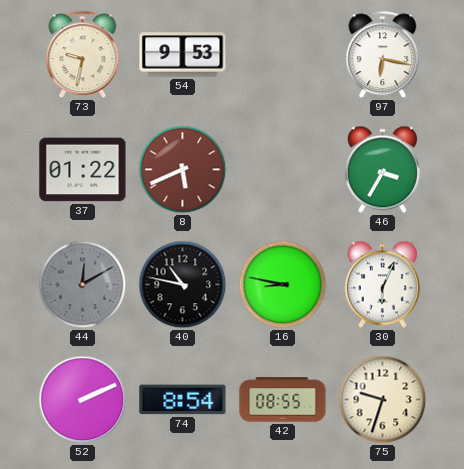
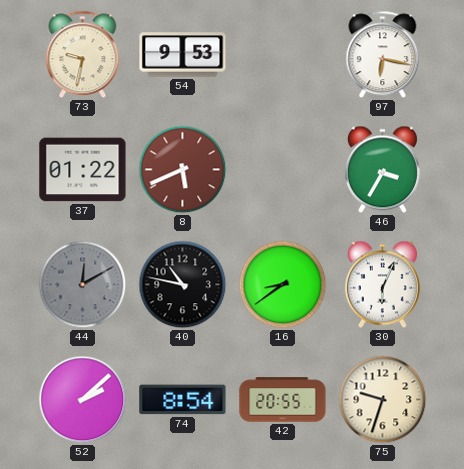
16: 8:47 -> 8:39
52: 2:11 -> 2:08
42: 08:55 -> 20:55
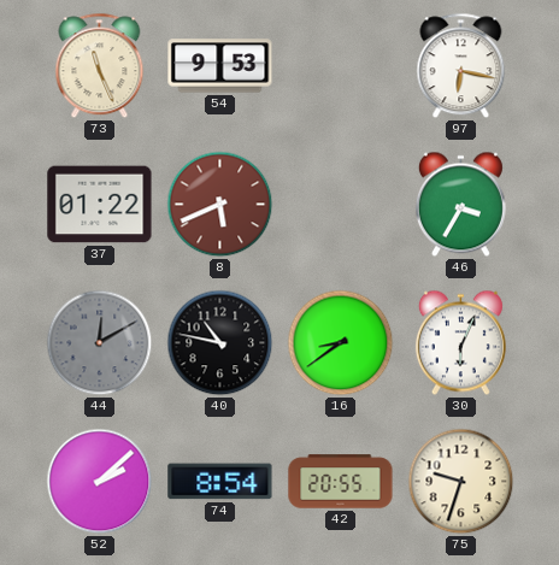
73: 9:32 -> 11:26
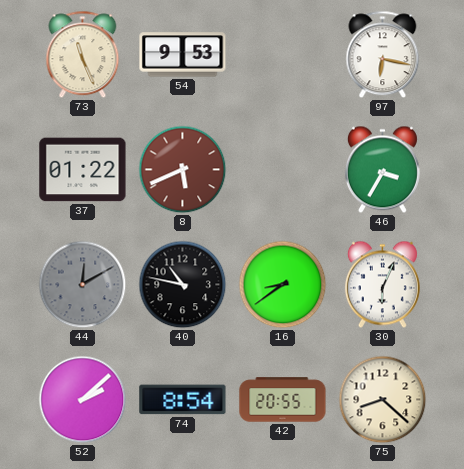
75: 9:33 -> 8:22
